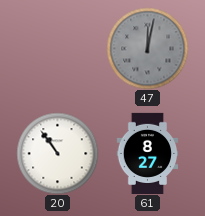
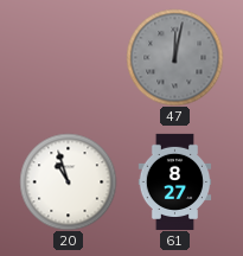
20: 10:54 -> 10:57
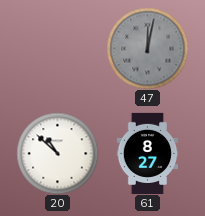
20: 10:57 -> 10:52
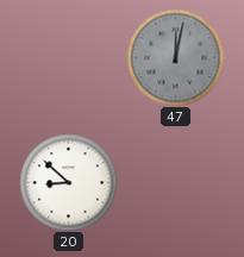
20: 10:52 -> 8:52
61: 8:27 -> none
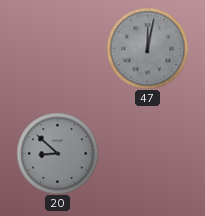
20 dial: white -> grey
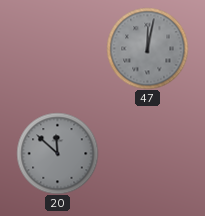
20: 8:52 -> 11:52
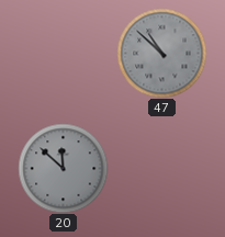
47: 12:02 -> 10:52
